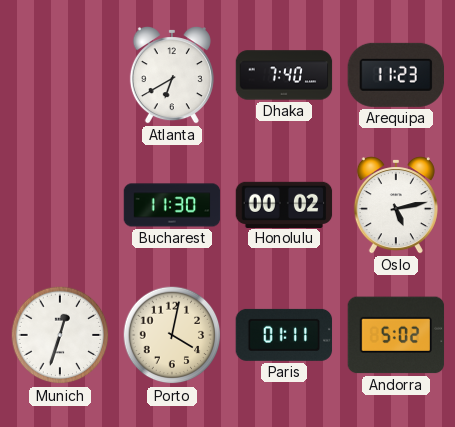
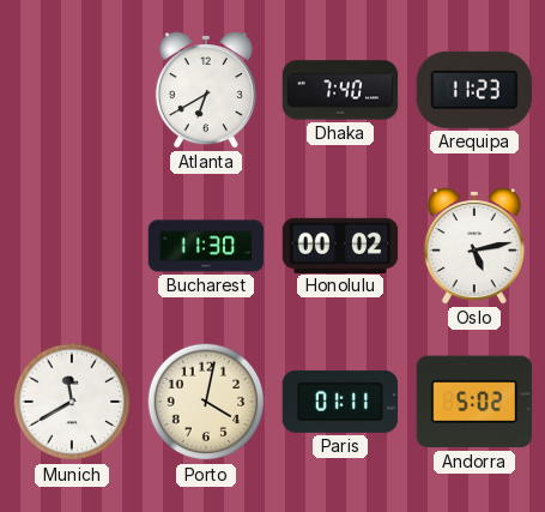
Munich: 12:33 -> 11:40
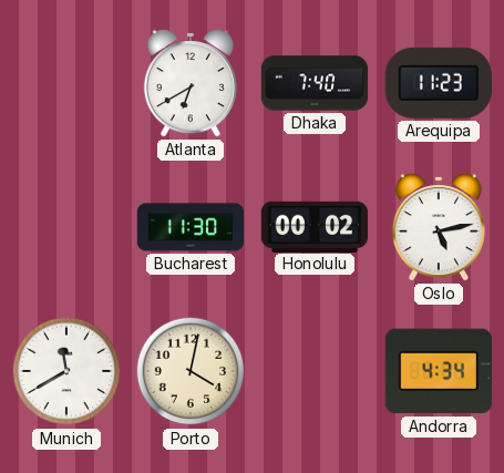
Paris: 01:11 -> none
Andorra: 5:02 -> 4:34
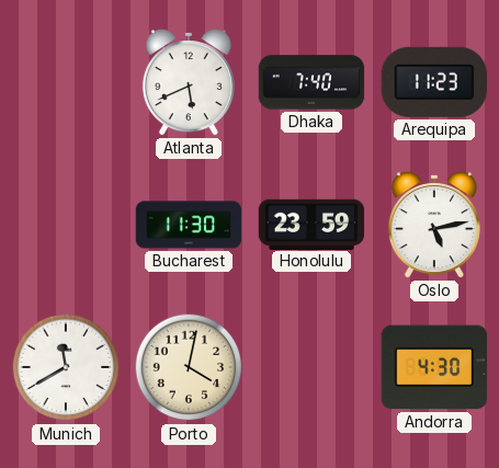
Atlanta: 6:40 -> 5:41
Honolulu: 00:02 -> 23:59
Andorra: 4:34 -> 4:30
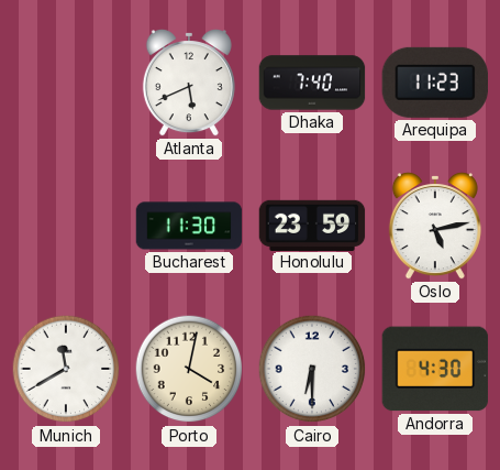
Cairo: none -> 6:30
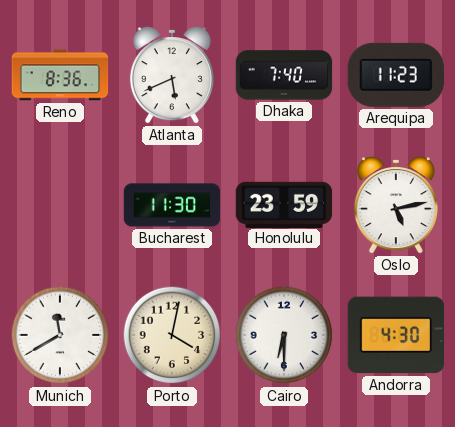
Reno: none -> 8:36
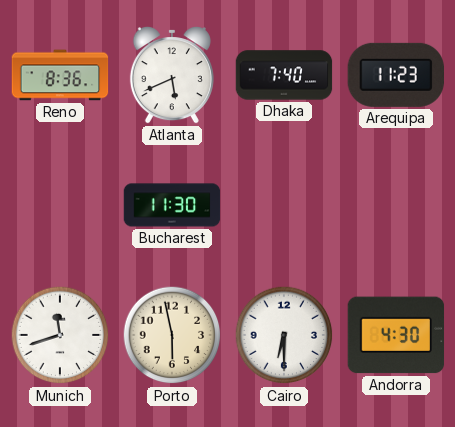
Honolulu: 23:59 -> none
Oslo: 5:13 -> none
Munich: 11:40 -> 11:42
Porto: 4:02 -> 5:58
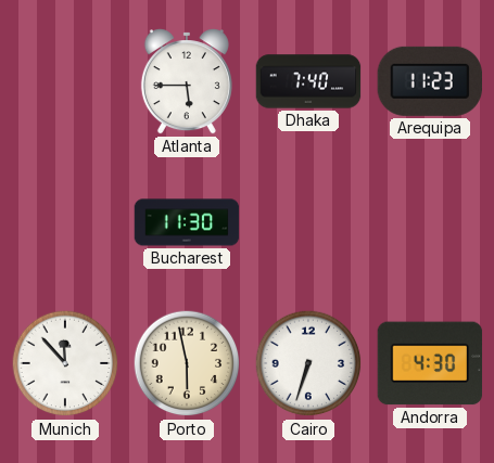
Reno: 8:36 -> none
Atlanta: 5:41 -> 5:45
Munich: 11:42 -> 11:53
Cairo: 6:30 -> 6:33
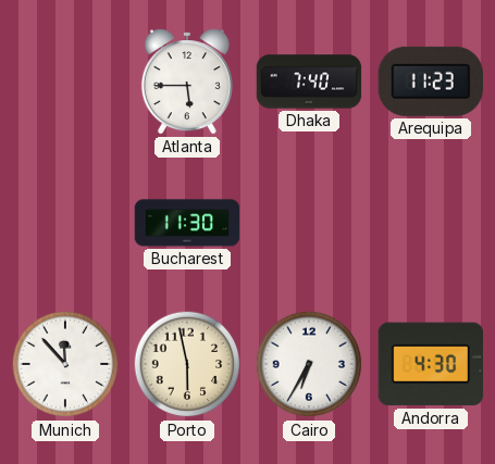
Cairo: 6:33 -> 6:35
